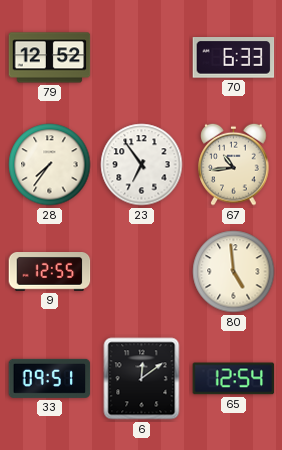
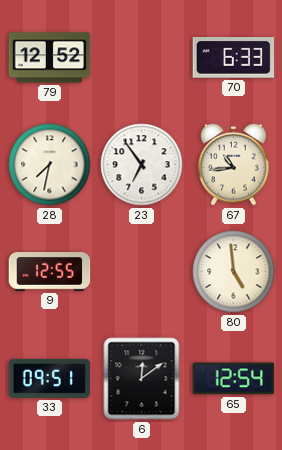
28: 7:36 -> 7:32
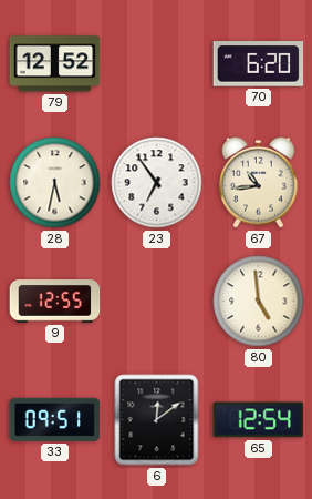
70: 6:33 -> 6:20
28: 7:32 -> 5:32
